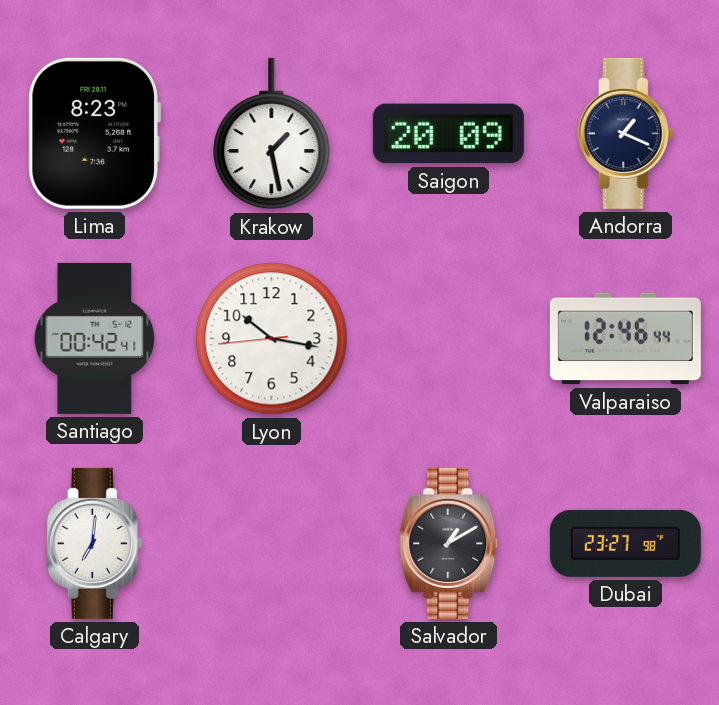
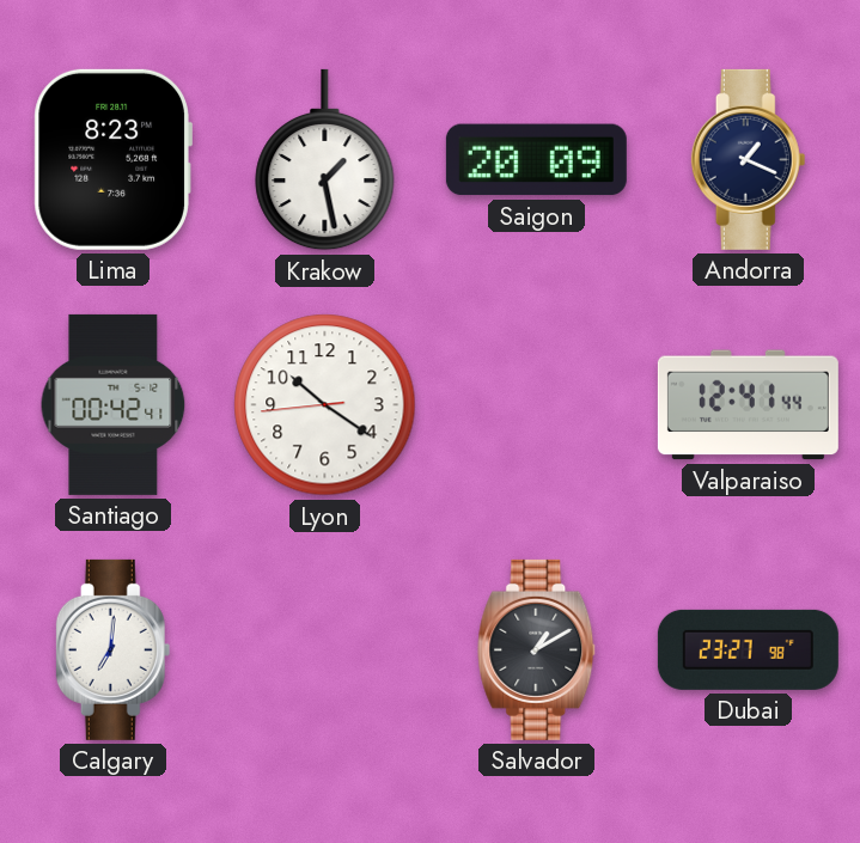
Lyon: 10:16 -> 10:20
Valparaiso: 12:46 -> 12:41
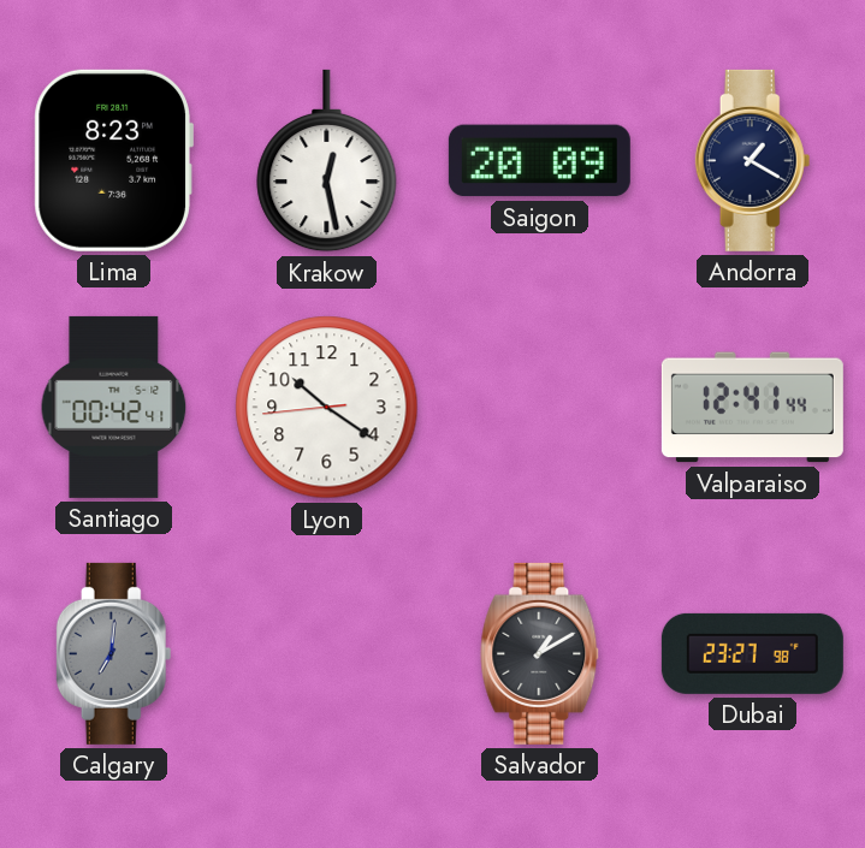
Krakow: 1:28 -> 12:28
Andorra: 1:19 -> 1:20
Calgary dial: white -> grey
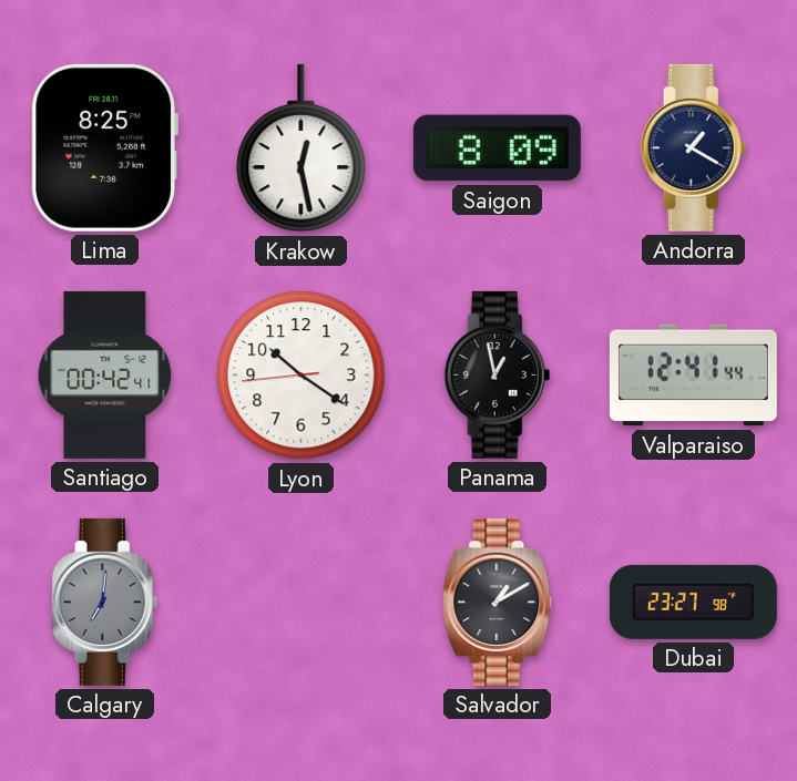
Lima: 8:23 -> 8:25
Saigon: 20:09 -> 8:09
Panama: none -> 12:58
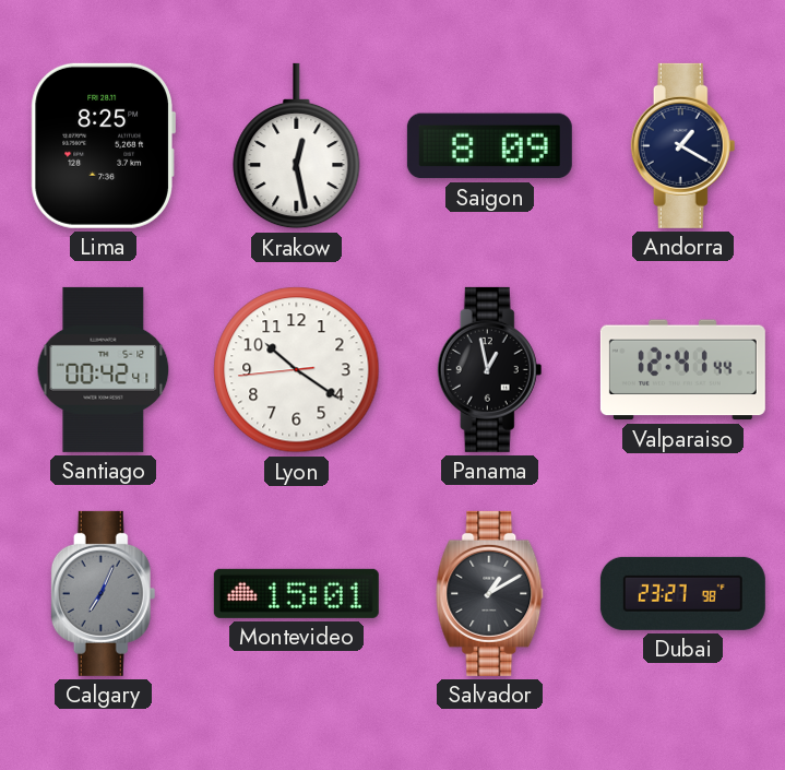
Calgary: 7:01 -> 7:04
Montevideo: none -> 15:01
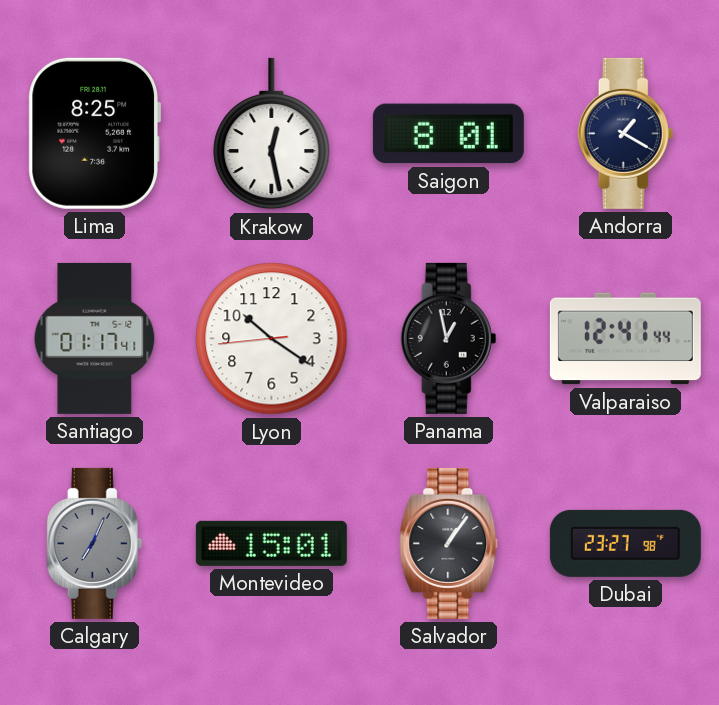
Saigon: 8:09 -> 8:01
Santiago: 00:42 -> 01:17
Salvador: 1:10 -> 1:06
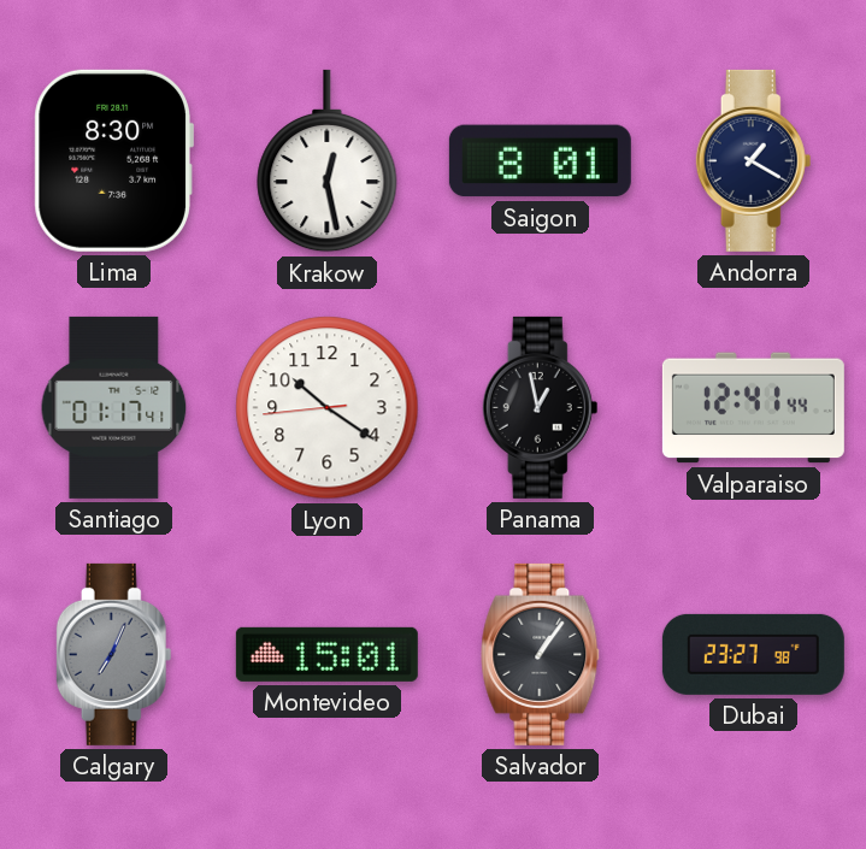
Lima: 8:25 -> 8:30
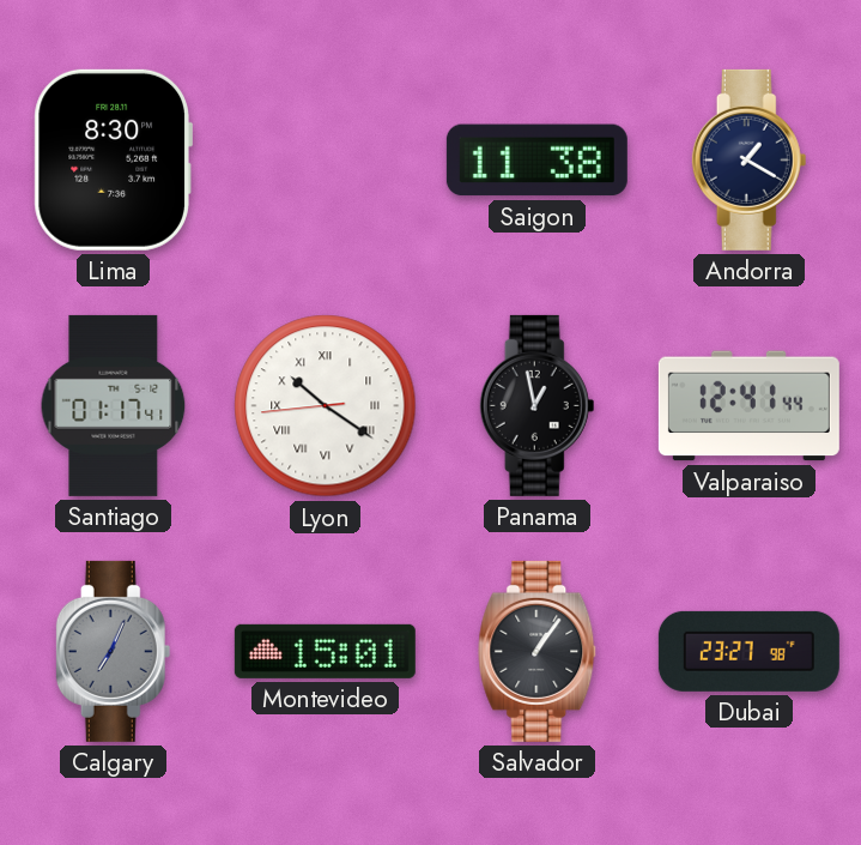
Krakow: 12:28 -> none
Saigon: 8:01 -> 11:38
Lyon numerals: Arabic -> Roman
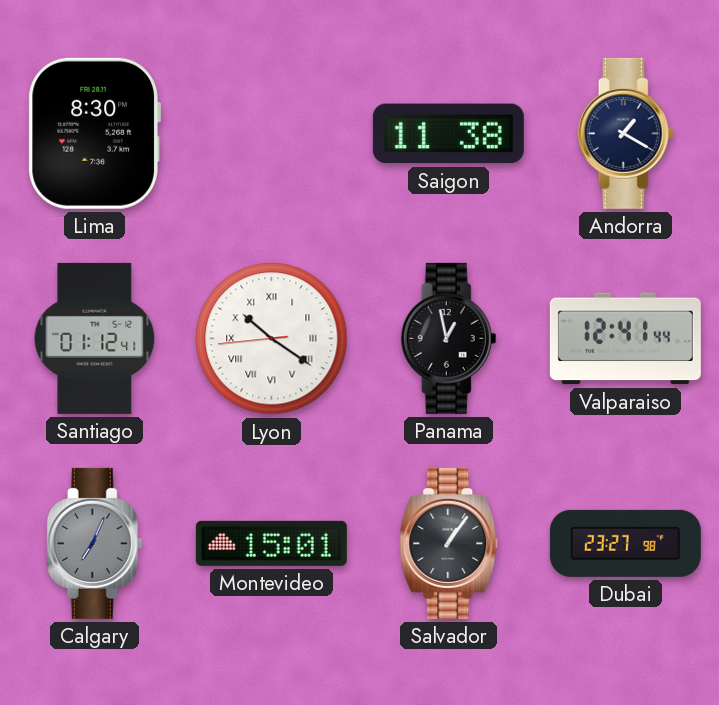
Santiago: 01:17 -> 01:12
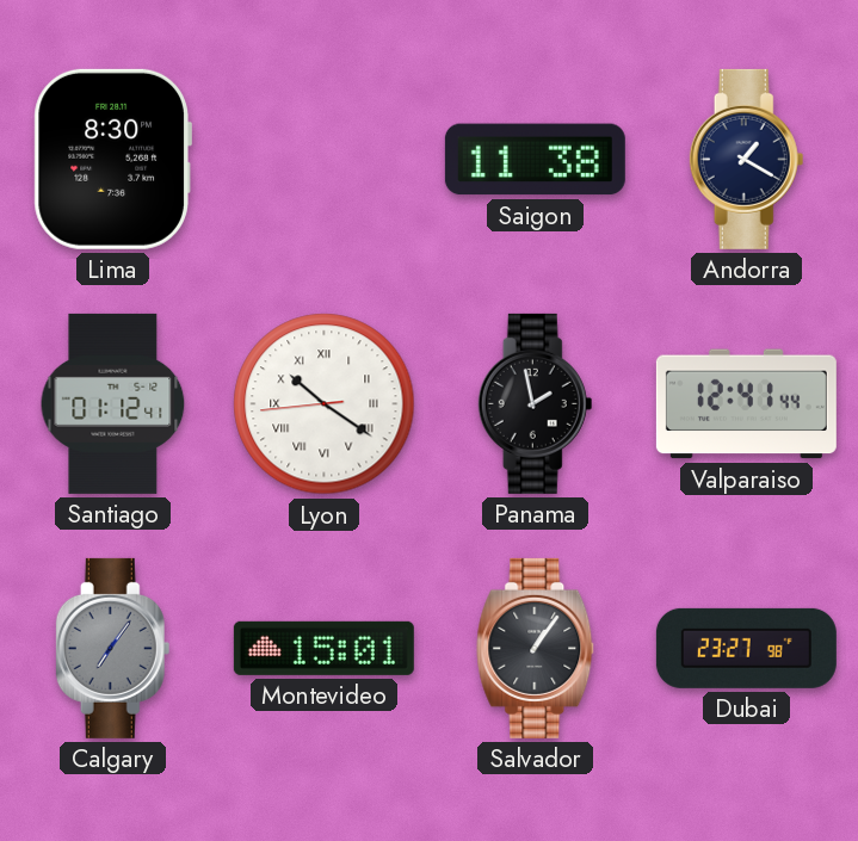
Panama: 12:58 -> 1:58
Calgary: 7:04 -> 7:06
